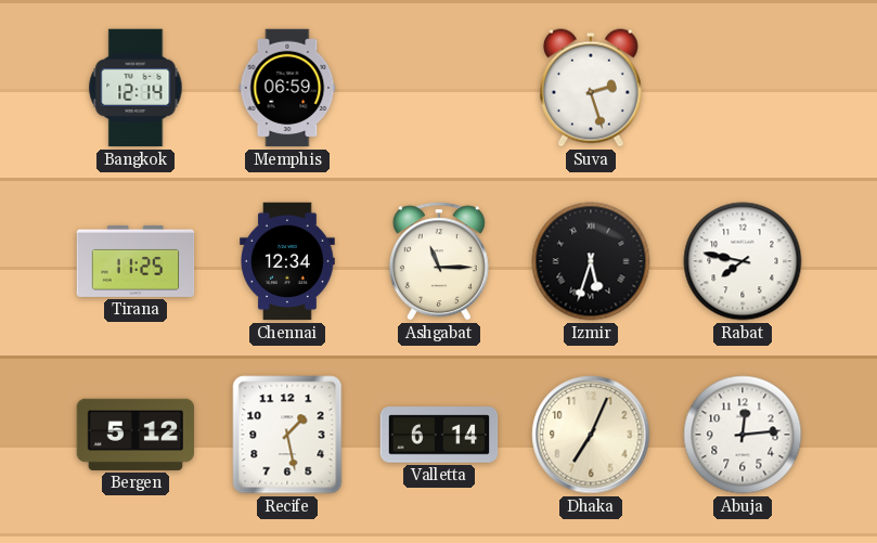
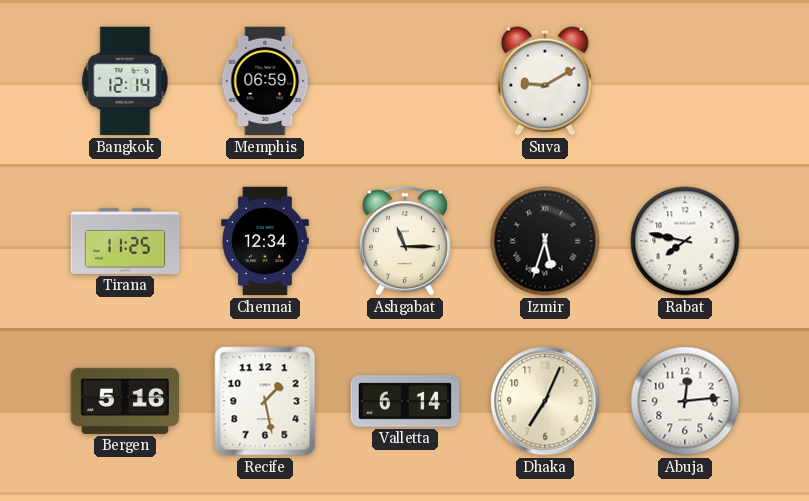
Suva: 2:27 -> 9:10
Bergen: 5:12 -> 5:16
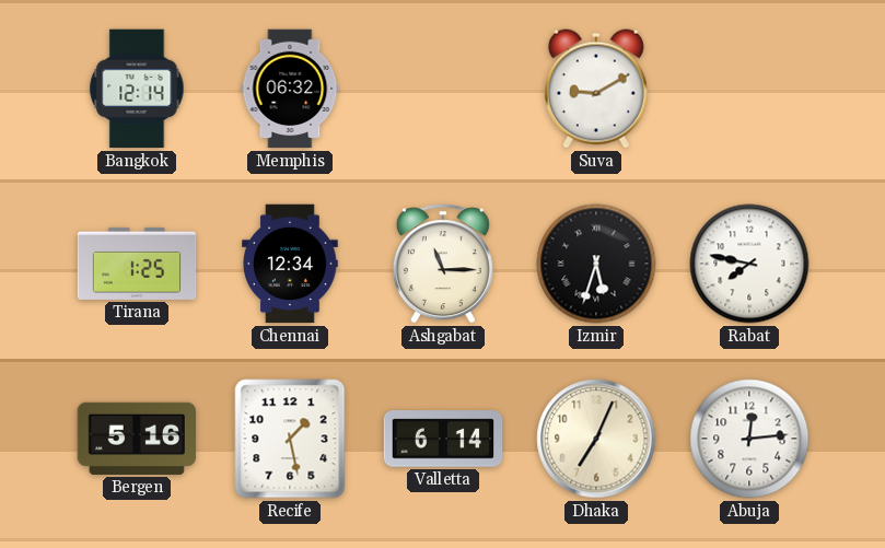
Memphis: 06:59 -> 06:32
Tirana: 11:25 -> 1:25
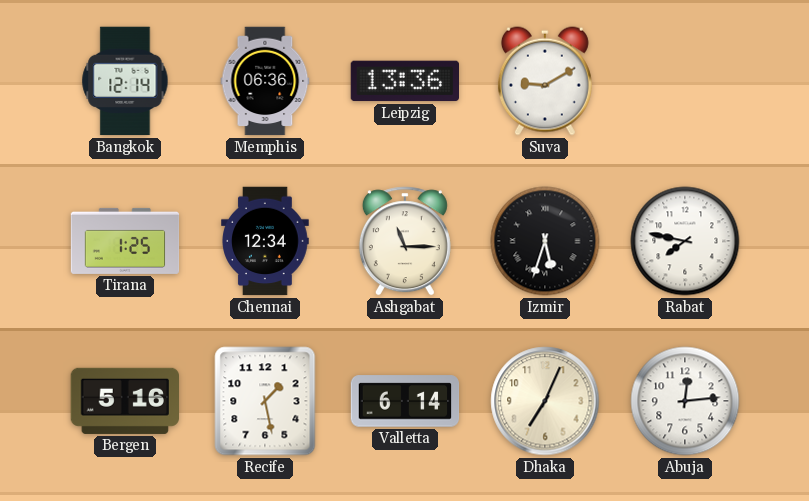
Memphis: 06:32 -> 06:36
Leipzig: none -> 13:36
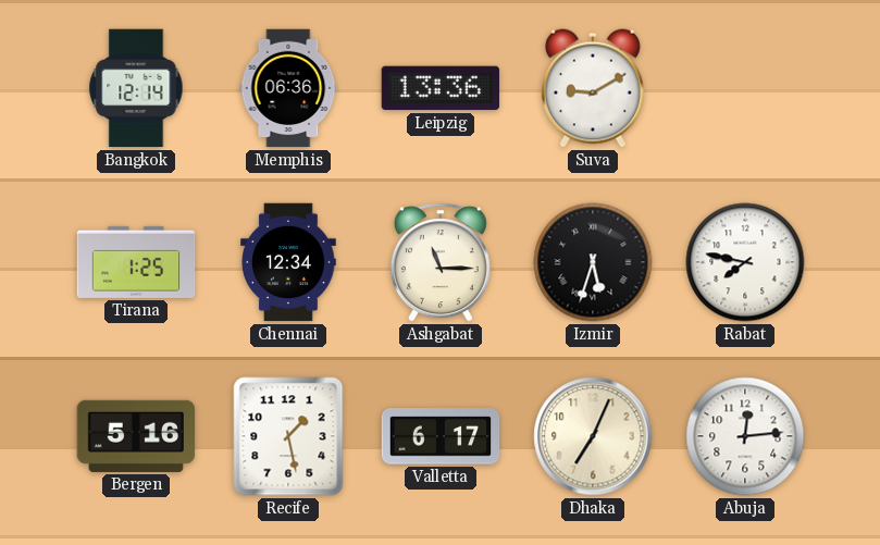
Valletta: 6:14 -> 6:17
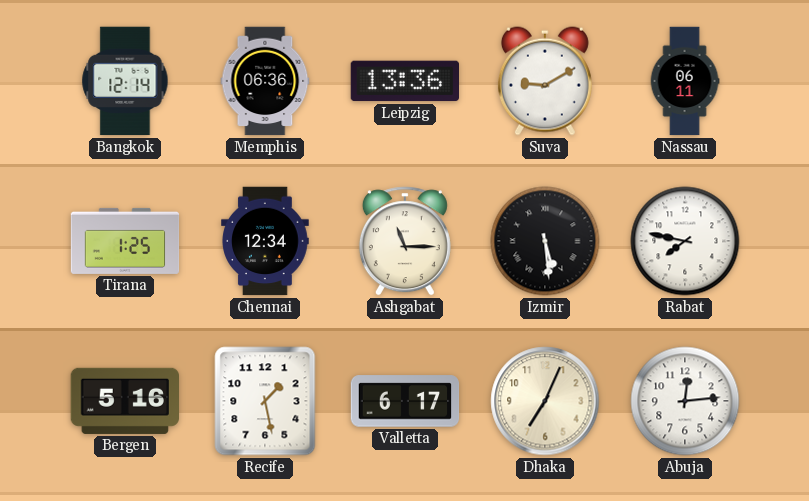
Nassau: none -> 06:11
Izmir: 5:33 -> 5:29
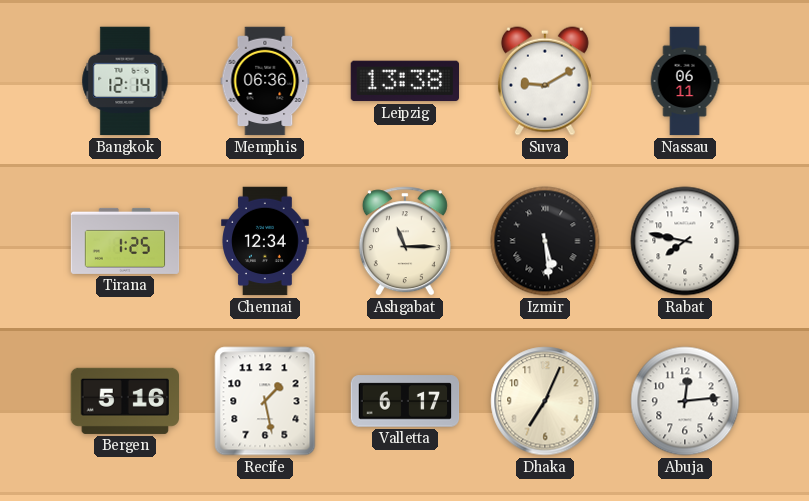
Leipzig: 13:36 -> 13:38
